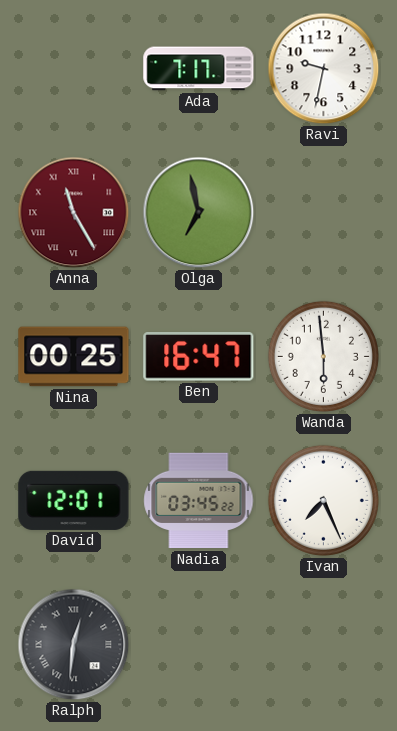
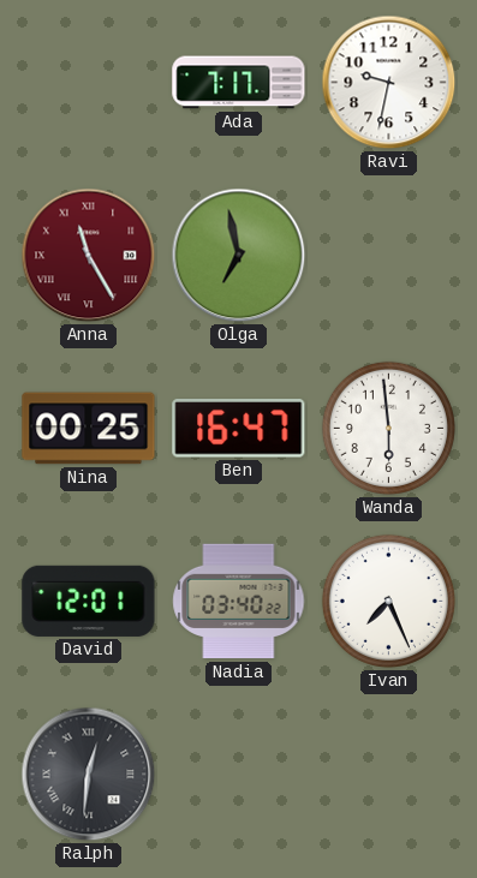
Nadia: 03:45 -> 03:40
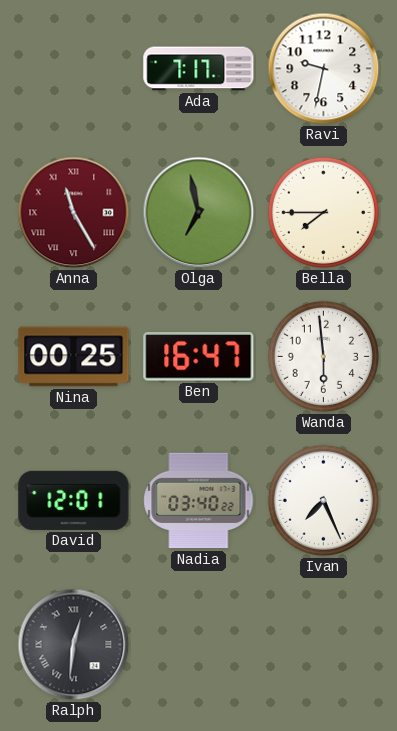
Bella: none -> 7:45
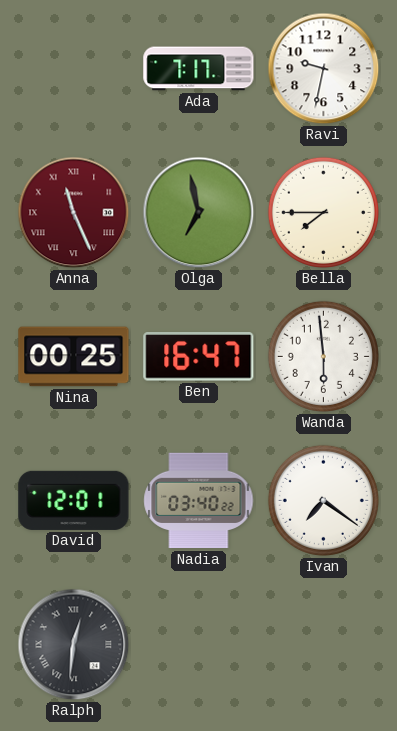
Anna: 11:25 -> 11:26
Ivan: 7:26 -> 7:21
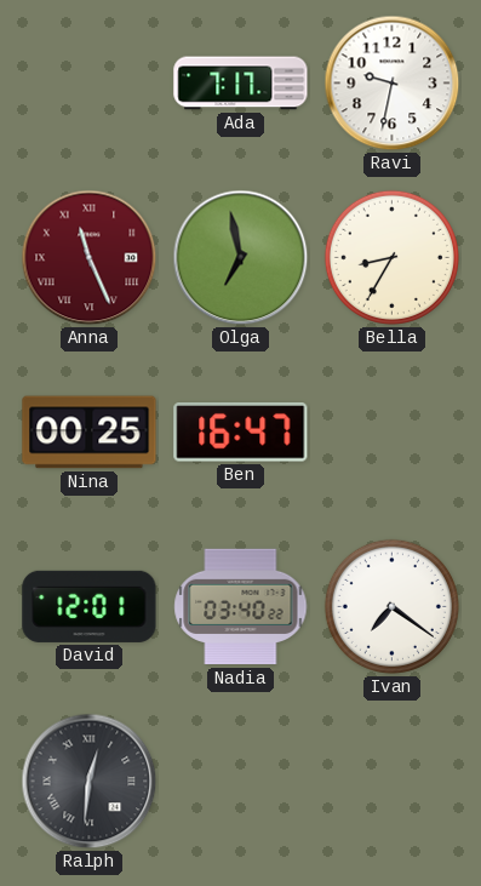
Bella: 7:45 -> 8:35
Wanda: 5:59 -> none
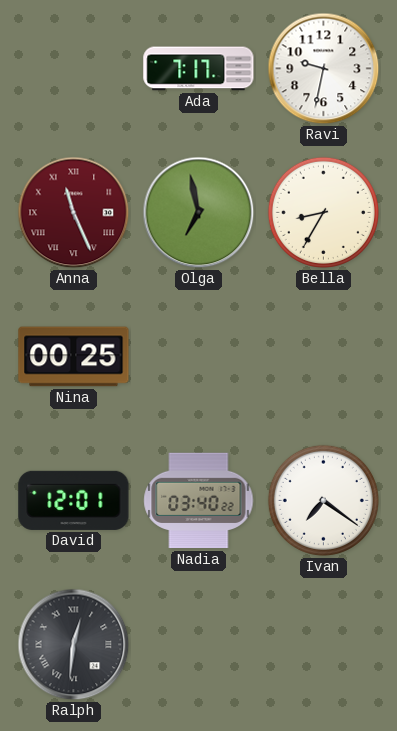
Ben: 16:47 -> none
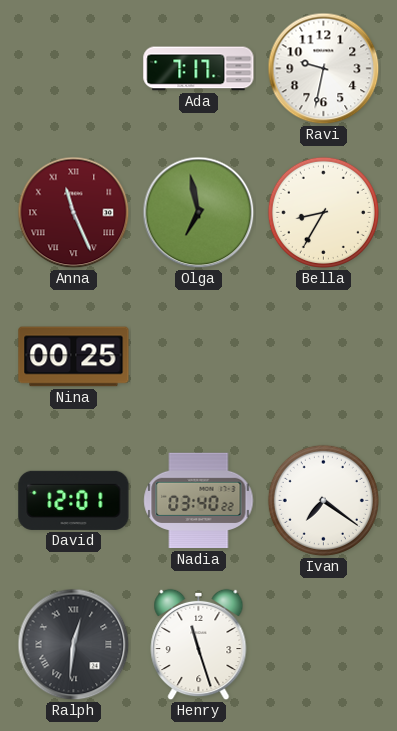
Henry: none -> 11:27
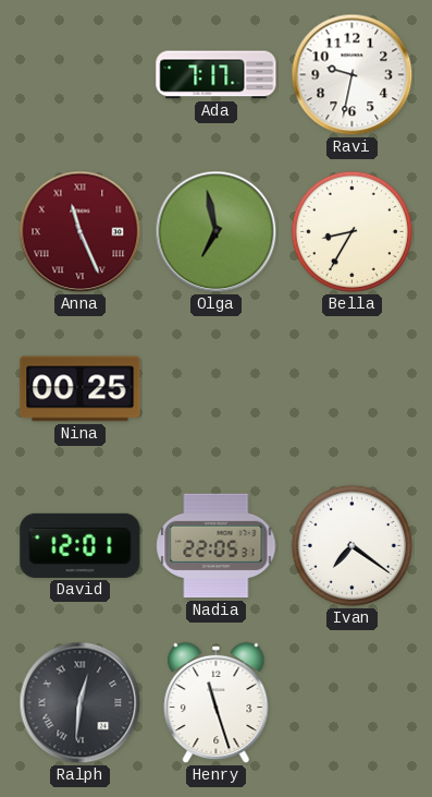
Nadia: 03:40 -> 22:05
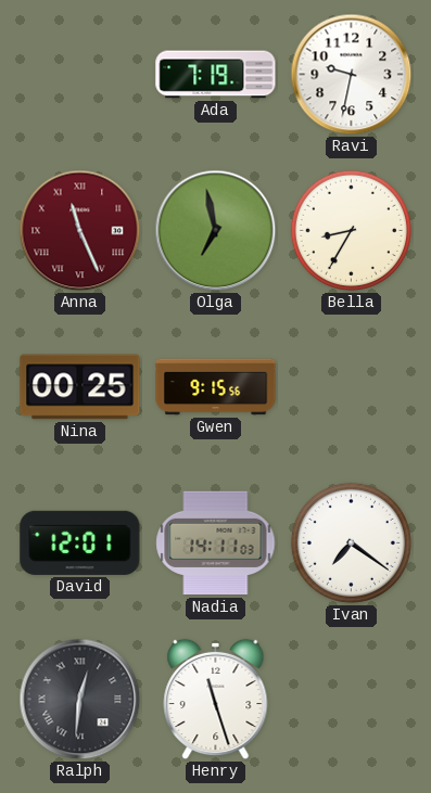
Ada: 7:17 -> 7:19
Gwen: none -> 9:15
Nadia: 22:05 -> 14:11
